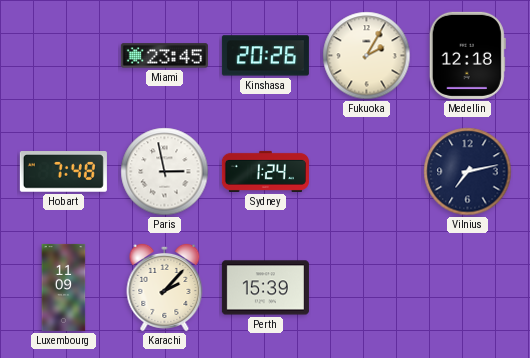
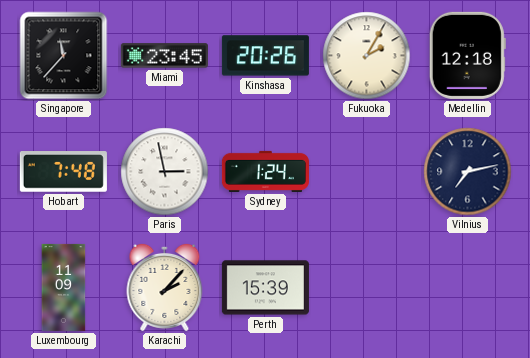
Singapore: none -> 11:37
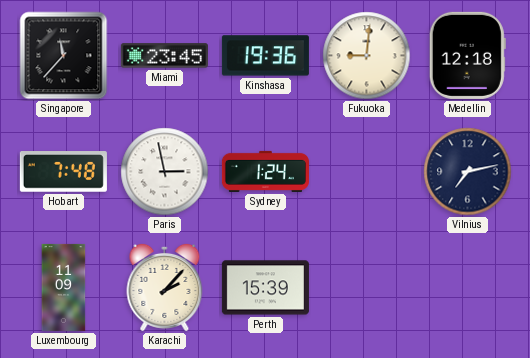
Kinshasa: 20:26 -> 19:36
Fukuoka: 2:05 -> 9:01
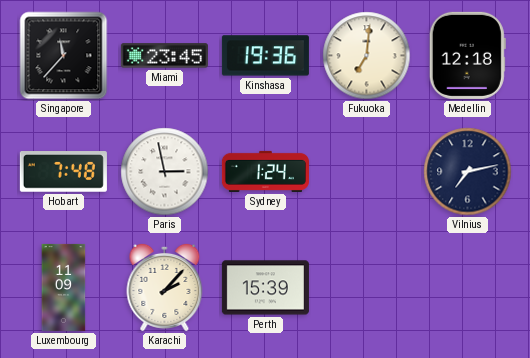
Fukuoka: 9:01 -> 7:01
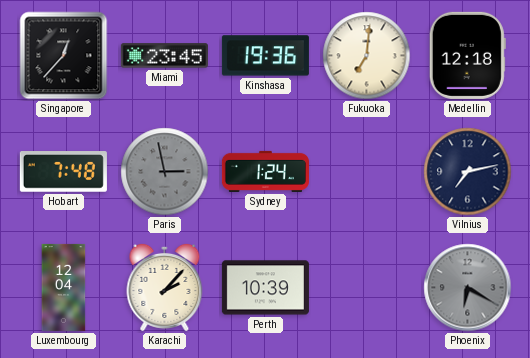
Singapore: 11:37 -> 12:37
Paris dial: white -> grey
Luxembourg: 11:09 -> 12:04
Perth: 15:39 -> 10:39
Phoenix: none -> 6:20
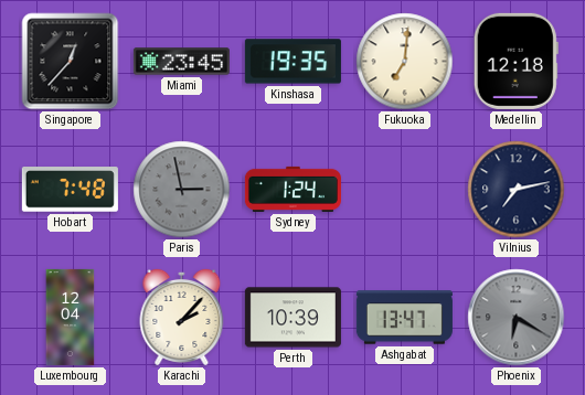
Kinshasa: 19:36 -> 19:35
Ashgabat: none -> 13:47
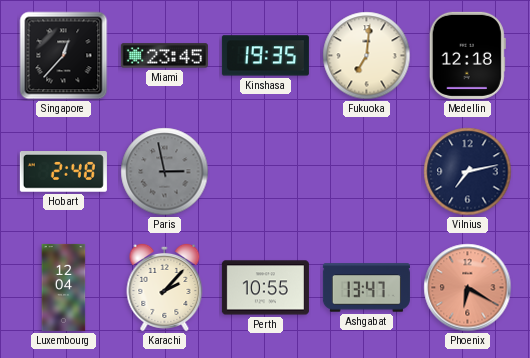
Hobart: 7:48 -> 2:48
Sydney: 1:24 -> none
Perth: 10:39 -> 10:55
Phoenix dial: grey -> salmon
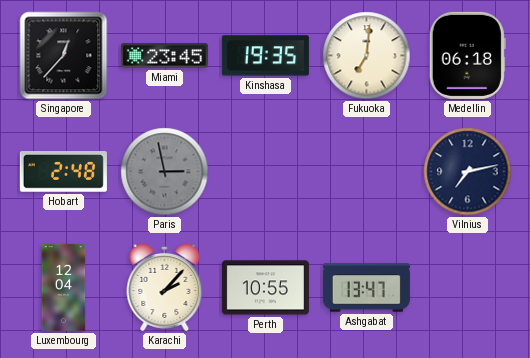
Medellin: 12:18 -> 06:18
Phoenix: 6:20 -> none
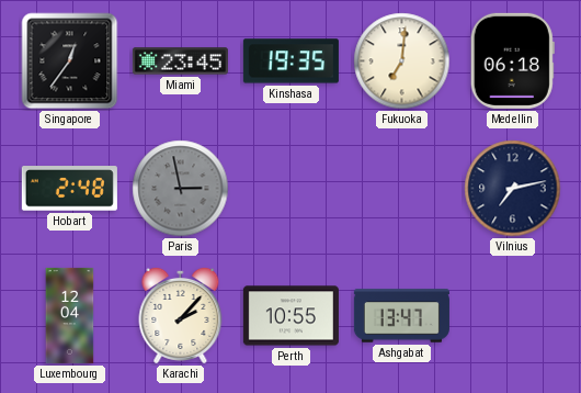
Singapore: 12:37 -> 12:36
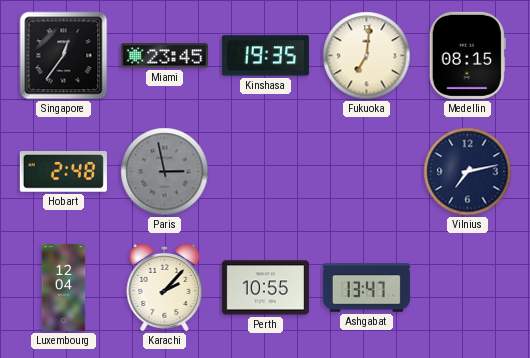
Medellin: 06:18 -> 08:15
